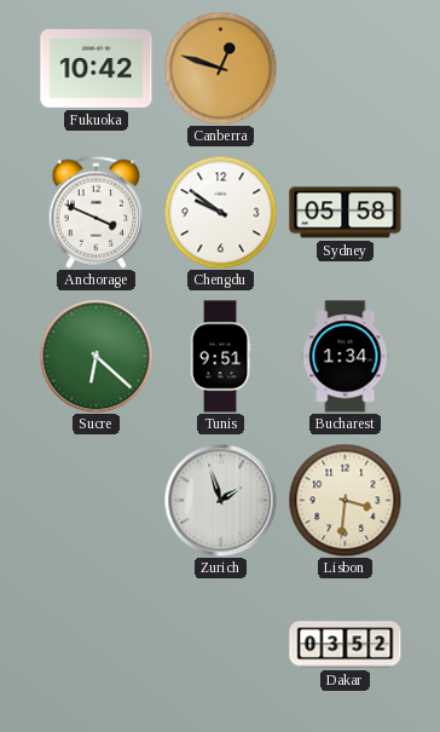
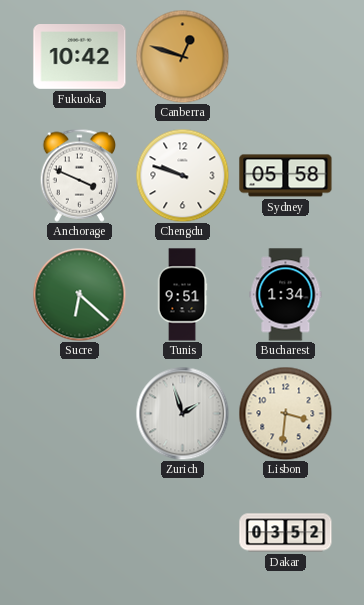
Chengdu: 9:51 -> 9:48
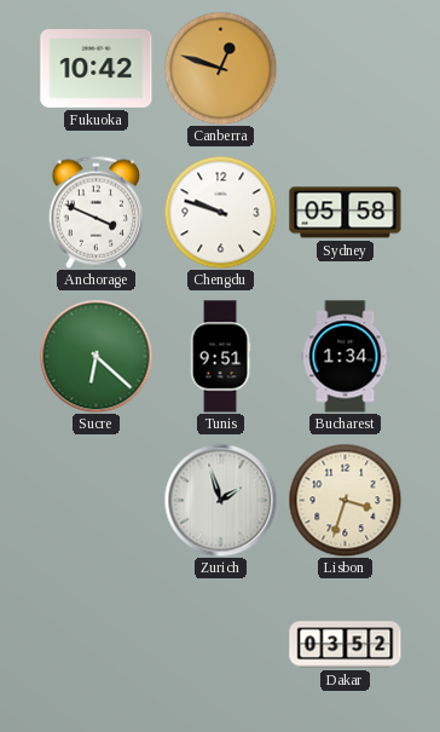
Lisbon: 3:31 -> 3:33
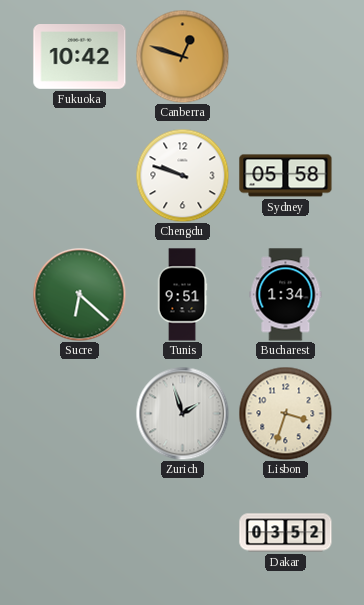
Anchorage: 3:49 -> none
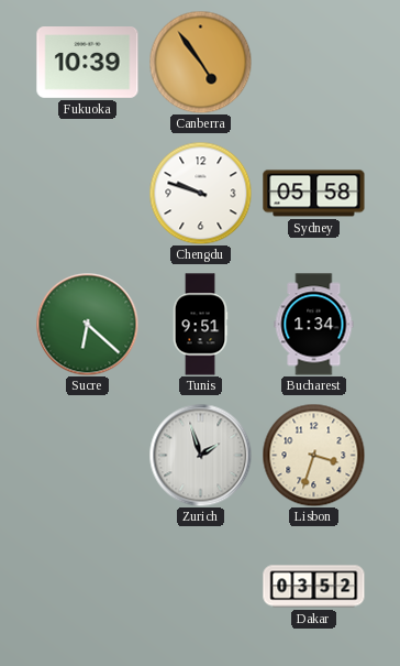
Fukuoka: 10:42 -> 10:39
Canberra: 12:48 -> 4:54
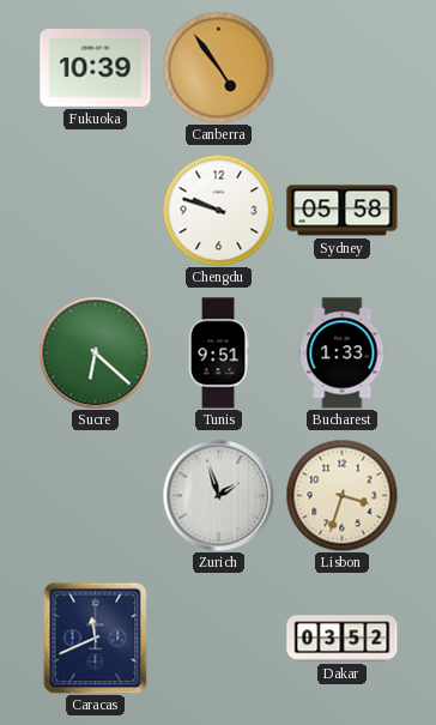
Bucharest: 1:34 -> 1:33
Caracas: none -> 11:41
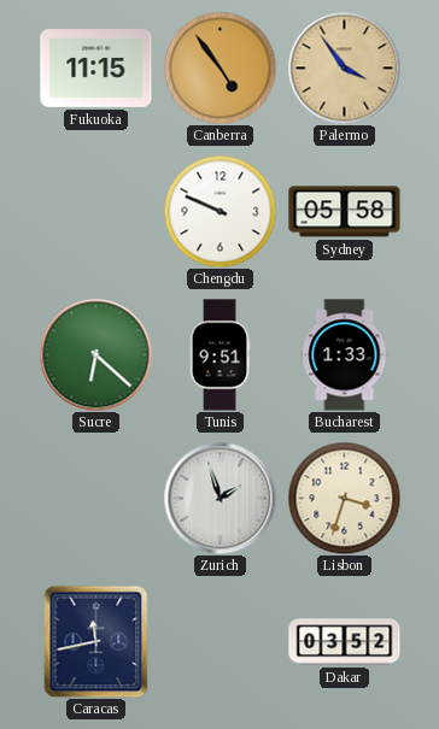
Fukuoka: 10:39 -> 11:15
Palermo: none -> 3:54
Chengdu: 9:48 -> 9:49
Caracas: 11:41 -> 11:43
